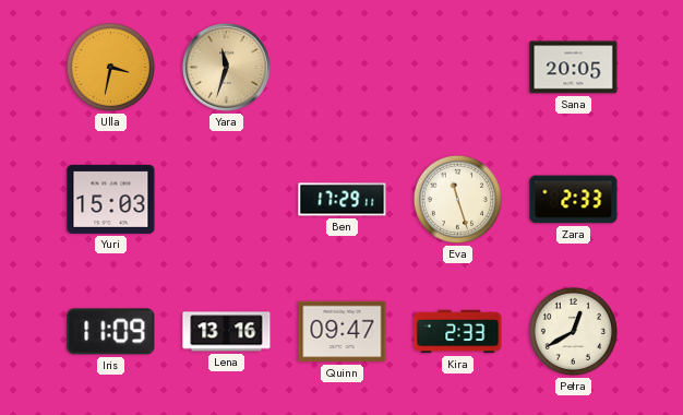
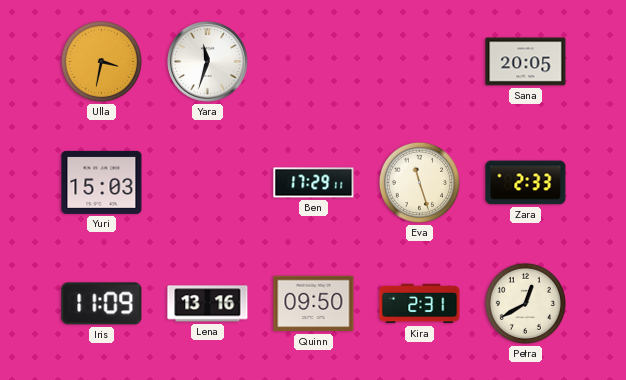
Yara dial: champagne -> white
Quinn: 09:47 -> 09:50
Kira: 2:33 -> 2:31
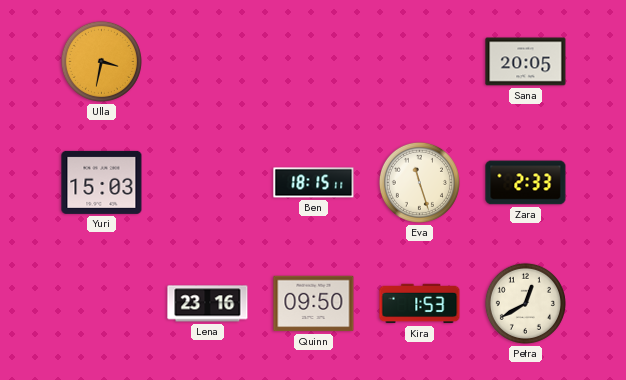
Yara: 11:33 -> none
Ben: 17:29 -> 18:15
Iris: 11:09 -> none
Lena: 13:16 -> 23:16
Kira: 2:31 -> 1:53
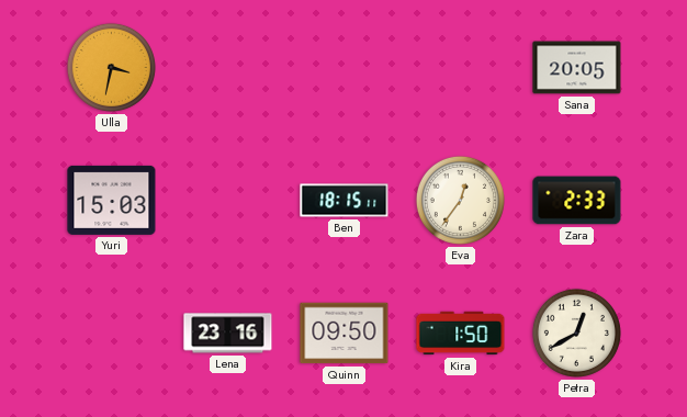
Eva: 11:27 -> 12:36
Kira: 1:53 -> 1:50
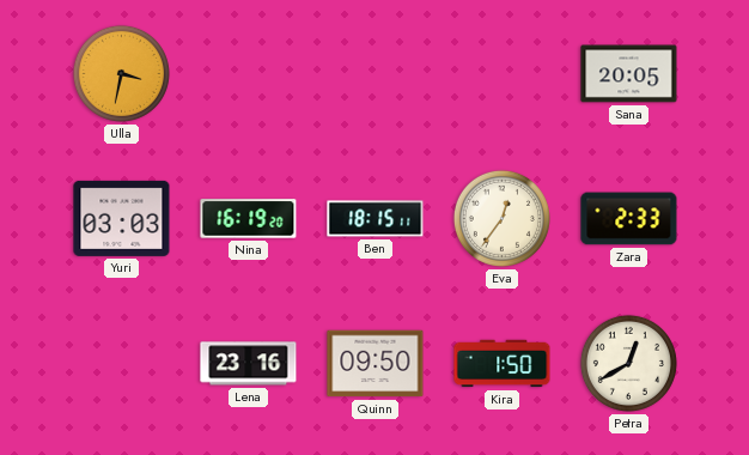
Yuri: 15:03 -> 03:03
Nina: none -> 16:19
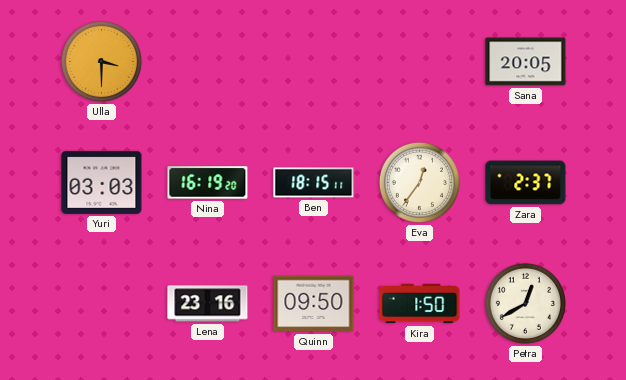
Ulla: 3:32 -> 3:30
Zara: 2:33 -> 2:37
